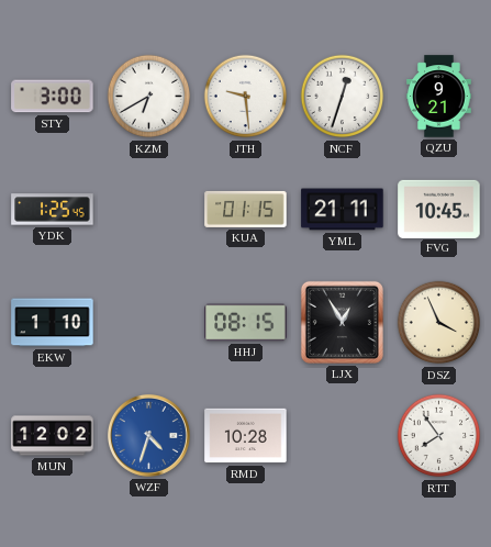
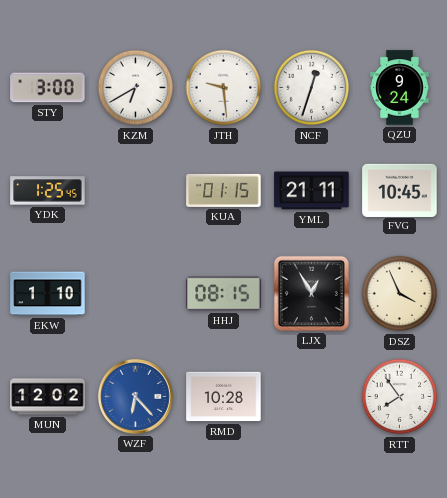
QZU: 9:21 -> 9:24
WZF: 4:33 -> 6:23
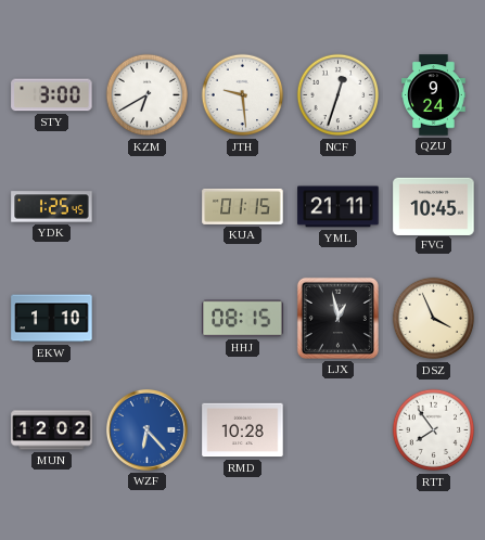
LJX: 12:55 -> 12:58
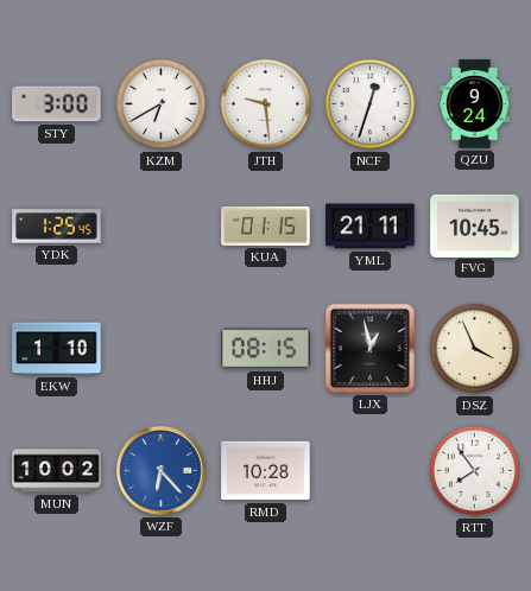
MUN: 12:02 -> 10:02
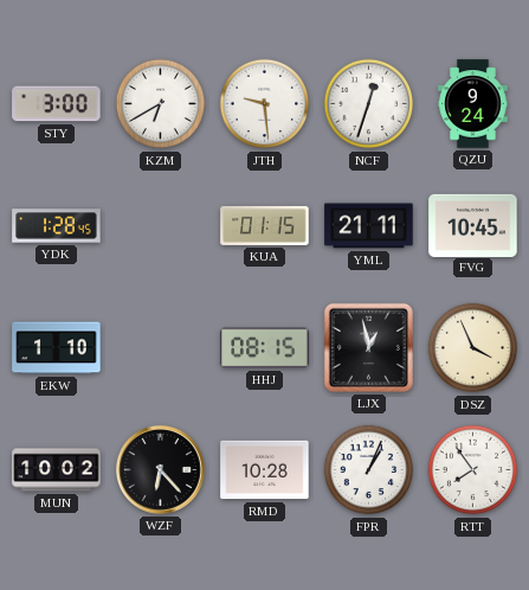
YDK: 1:25 -> 1:28
WZF dial: blue -> black
FPR: none -> 1:04
